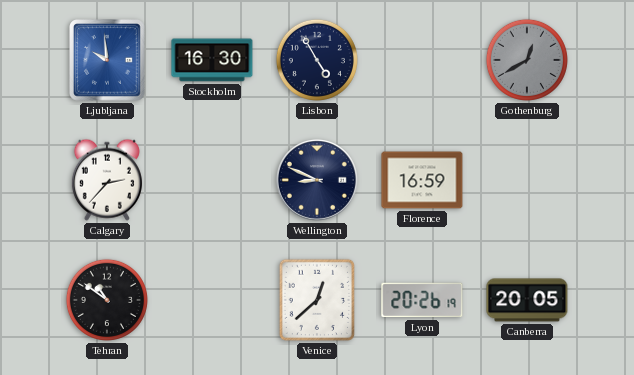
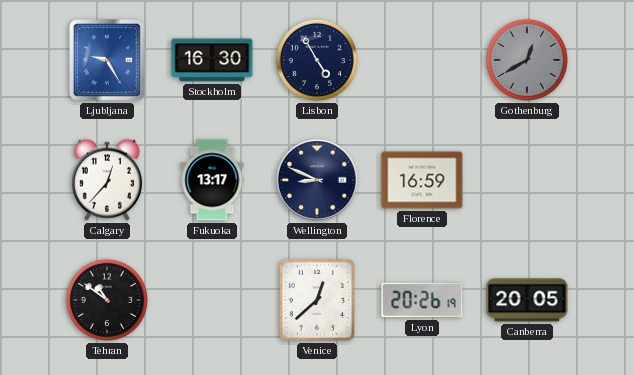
Ljubljana: 9:59 -> 9:25
Calgary: 2:37 -> 12:37
Fukuoka: none -> 13:17
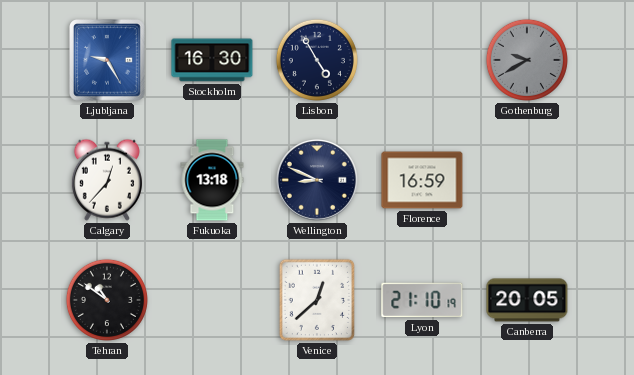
Gothenburg: 12:40 -> 9:40
Fukuoka: 13:17 -> 13:18
Lyon: 20:26 -> 21:10
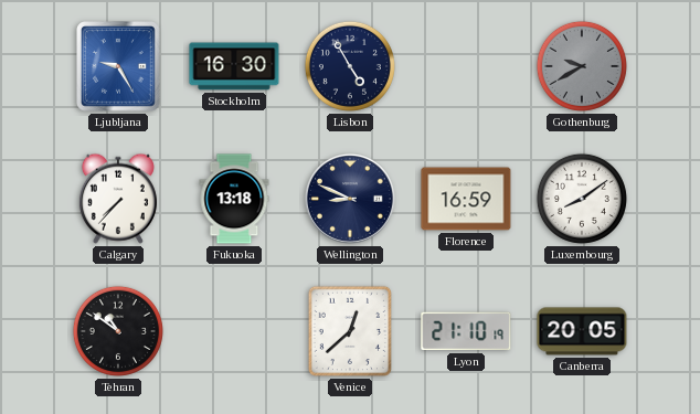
Calgary: 12:37 -> 7:37
Luxembourg: none -> 8:09
